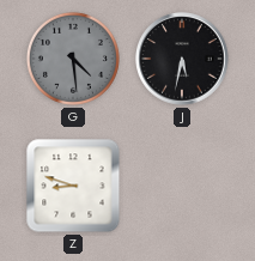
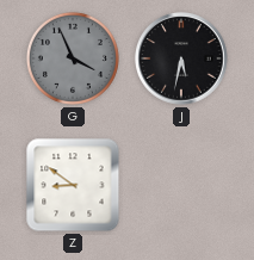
G: 4:29 -> 3:56
Z: 8:48 -> 8:51
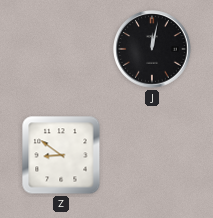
G: 3:56 -> none
J: 5:32 -> 12:02
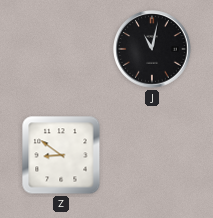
J: 12:02 -> 11:02
